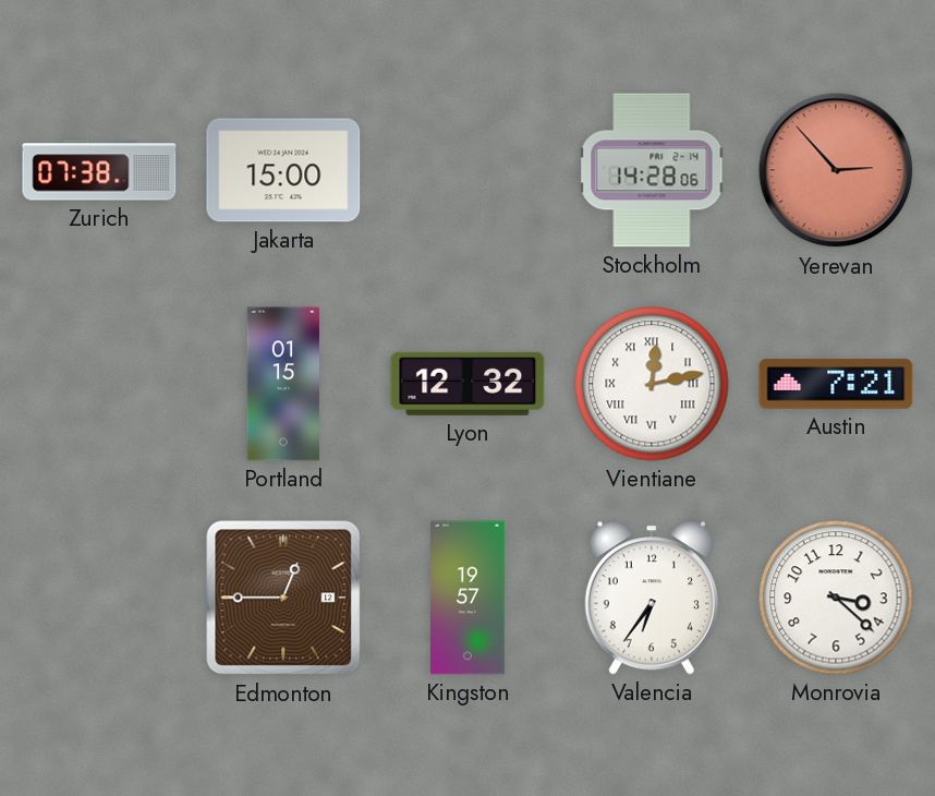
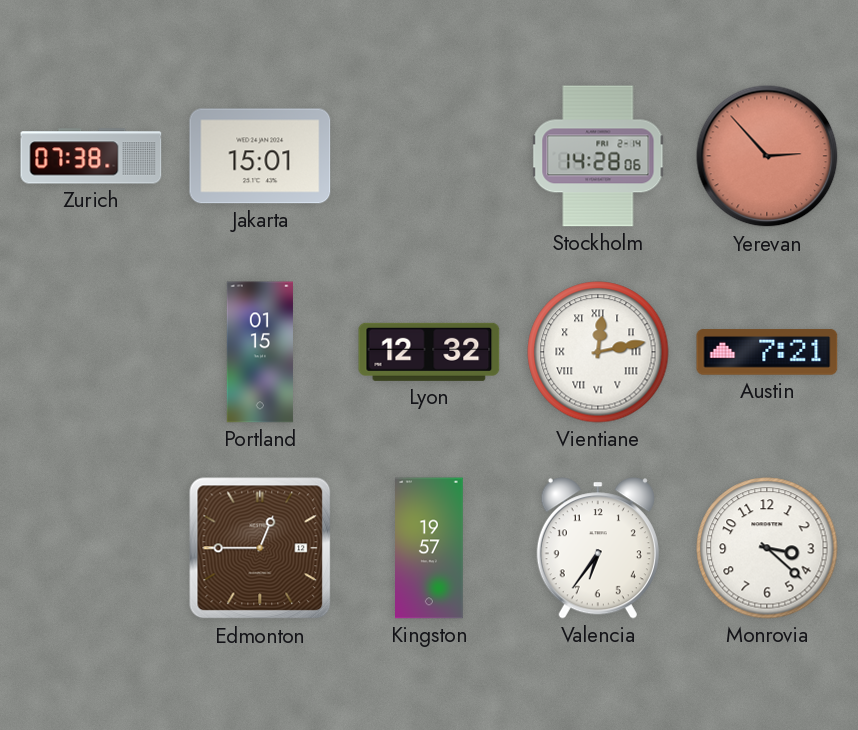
Jakarta: 15:00 -> 15:01
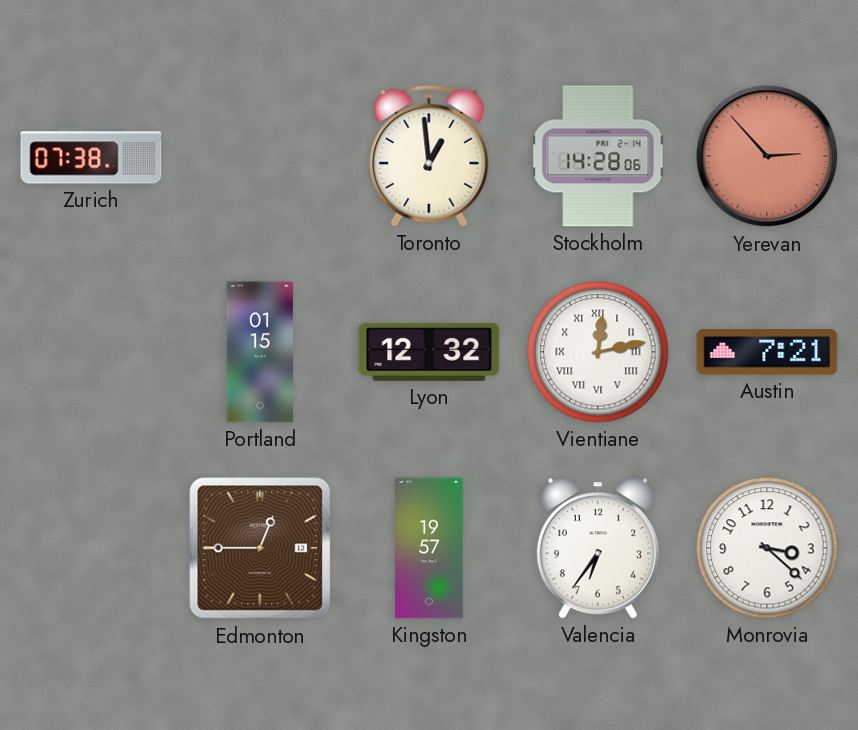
Jakarta: 15:01 -> none
Toronto: none -> 12:59
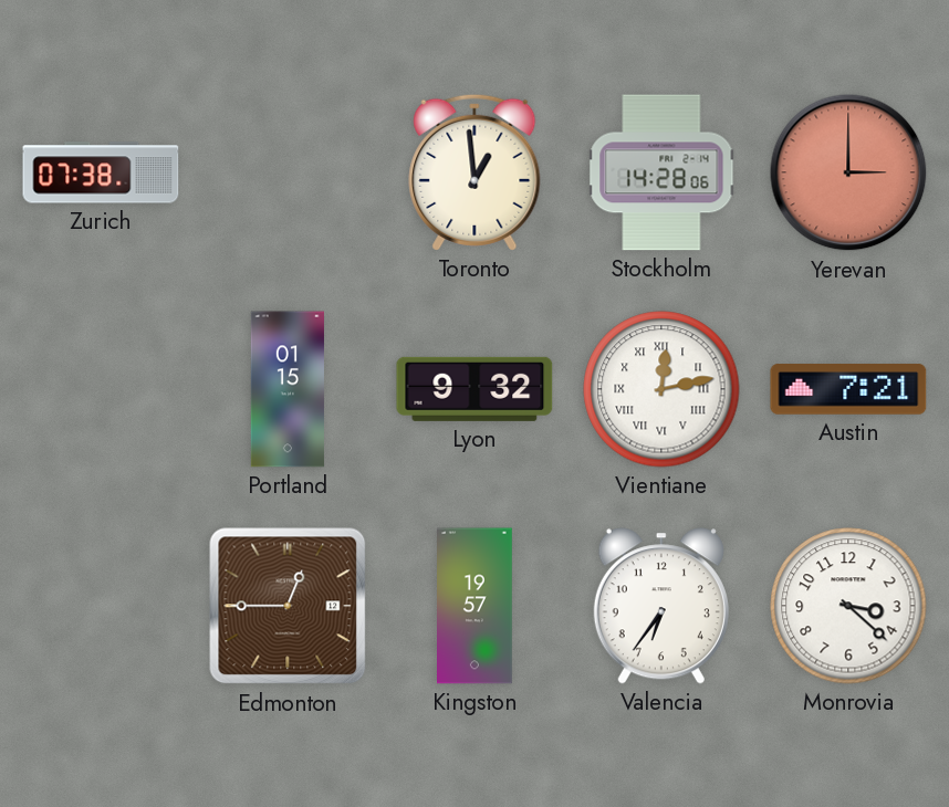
Yerevan: 2:53 -> 3:00
Lyon: 12:32 -> 9:32
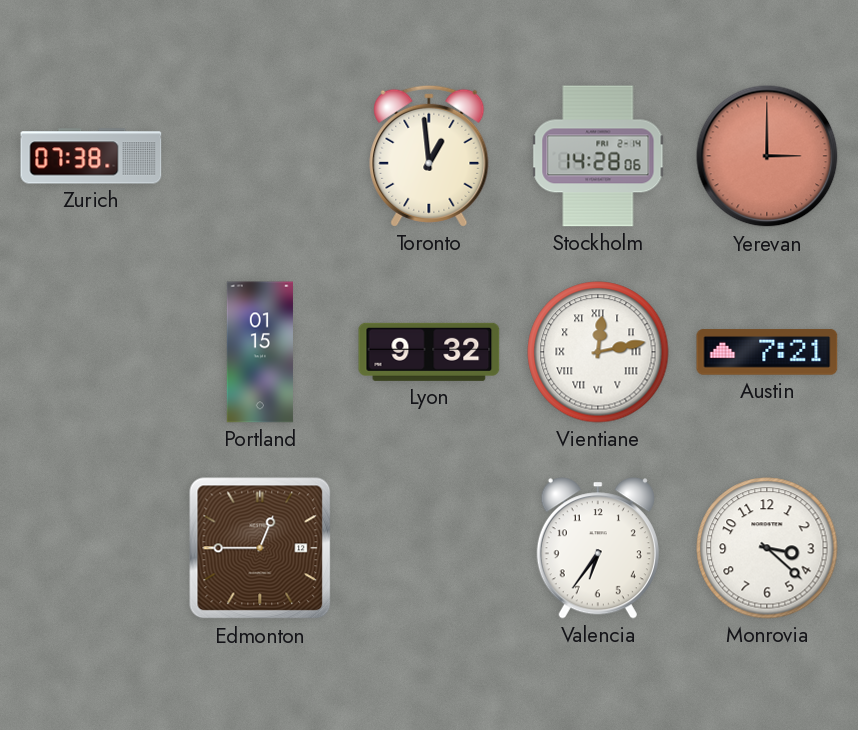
Kingston: 19:57 -> none
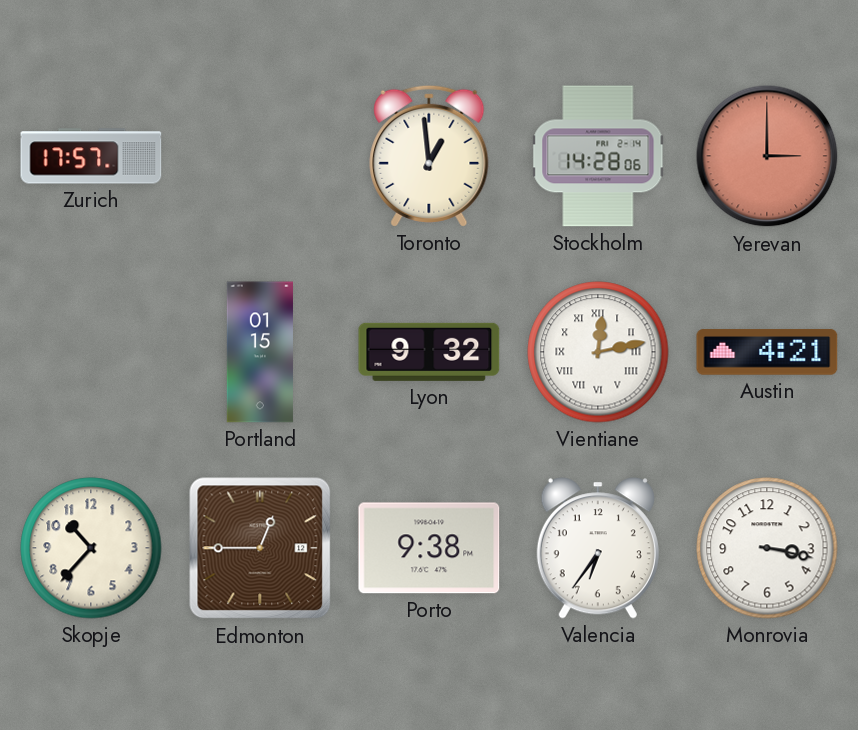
Zurich: 07:38 -> 17:57
Austin: 7:21 -> 4:21
Skopje: none -> 10:37
Porto: none -> 9:38
Monrovia: 3:22 -> 3:17
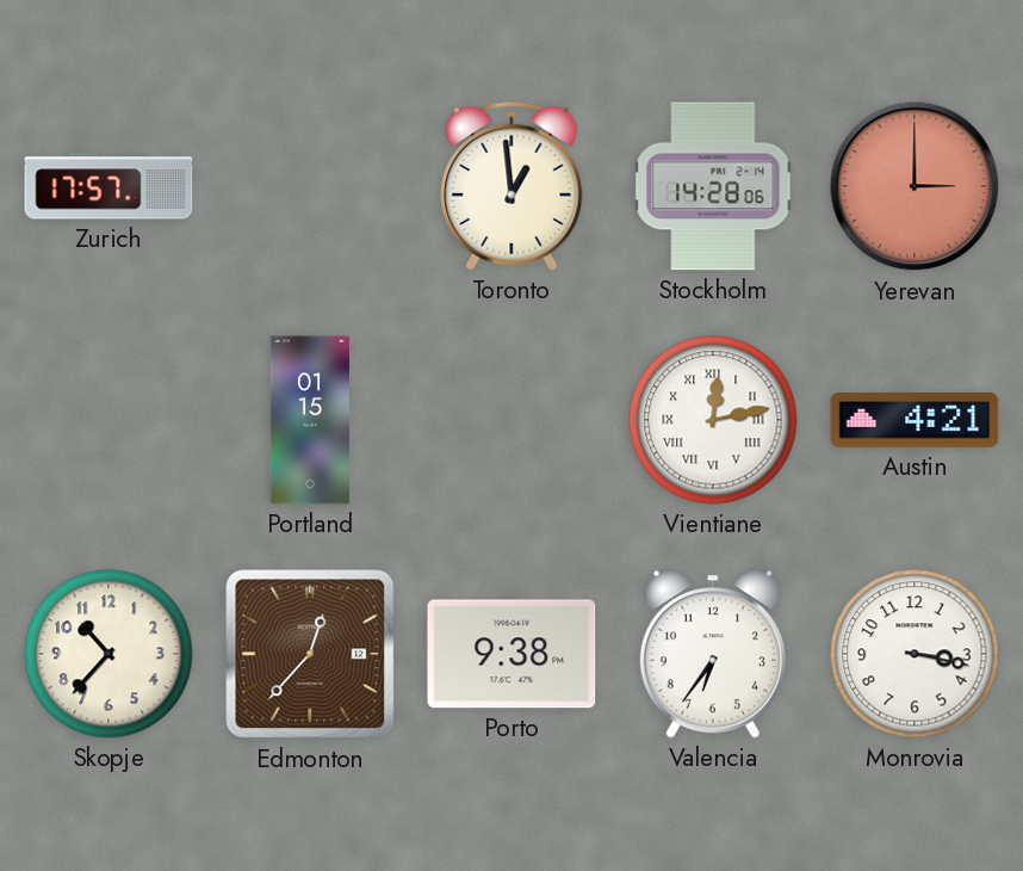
Lyon: 9:32 -> none
Edmonton: 12:45 -> 12:37
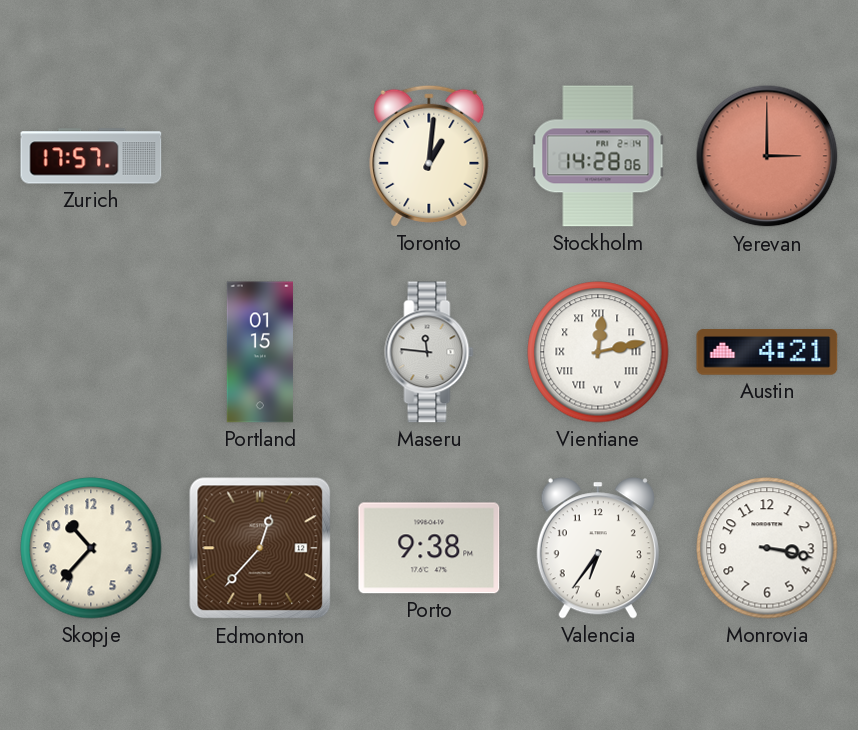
Toronto: 12:59 -> 1:01
Maseru: none -> 11:46
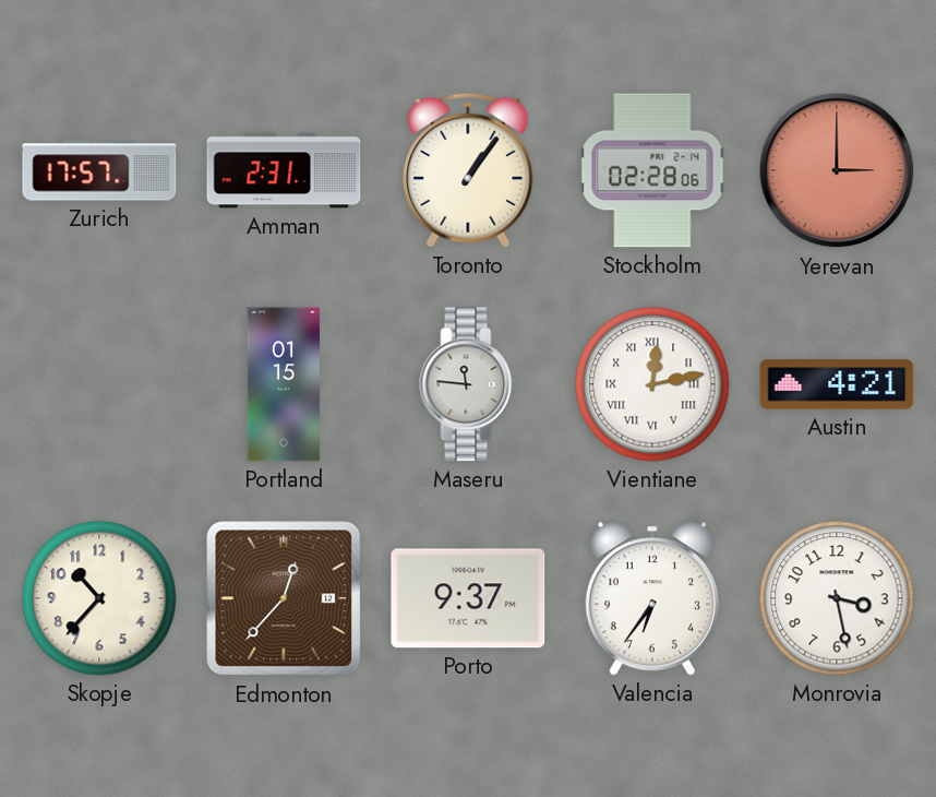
Amman: none -> 2:31
Toronto: 1:01 -> 1:06
Stockholm: 14:28 -> 02:28
Porto: 9:38 -> 9:37
Monrovia: 3:17 -> 3:28
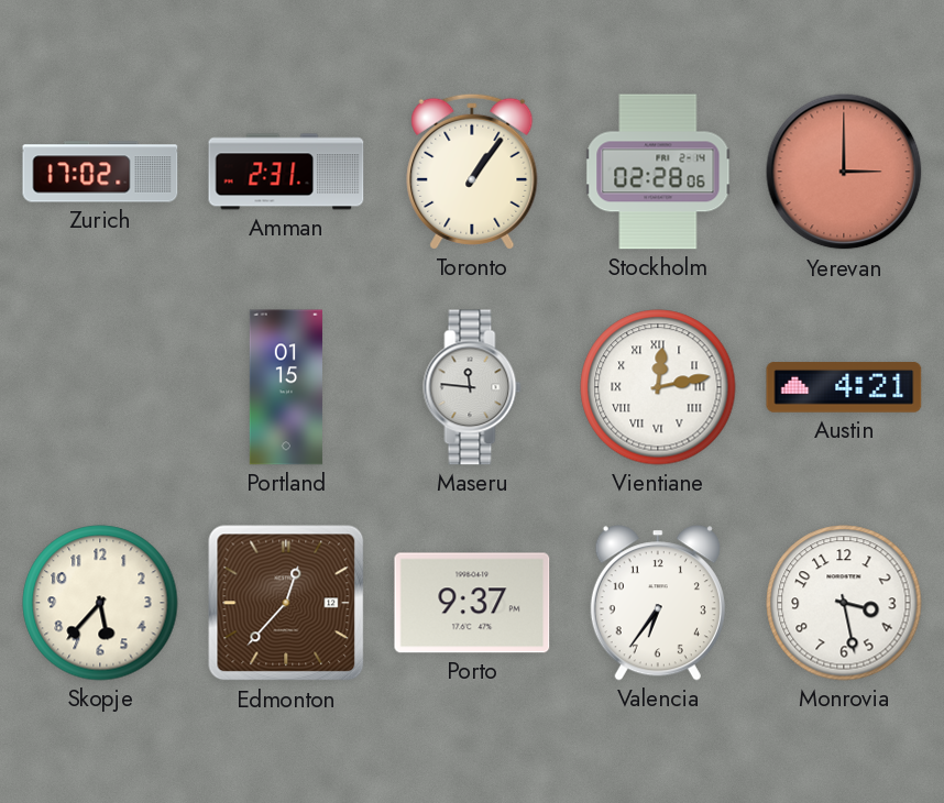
Zurich: 17:57 -> 17:02
Skopje: 10:37 -> 5:37
